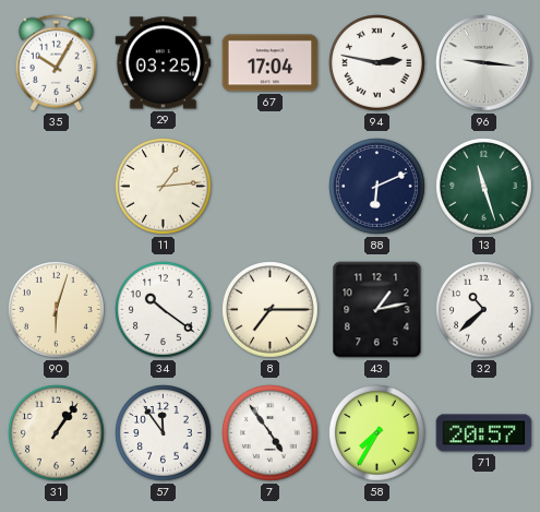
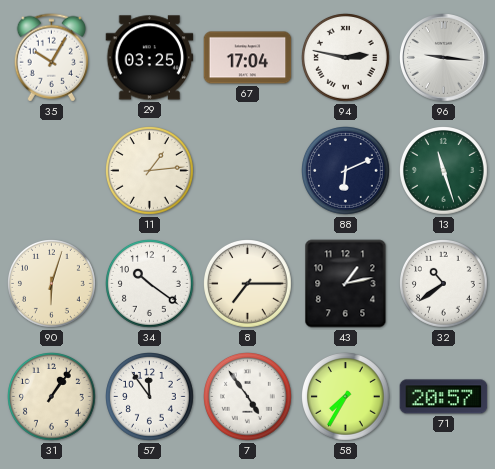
32: 10:38 -> 10:39
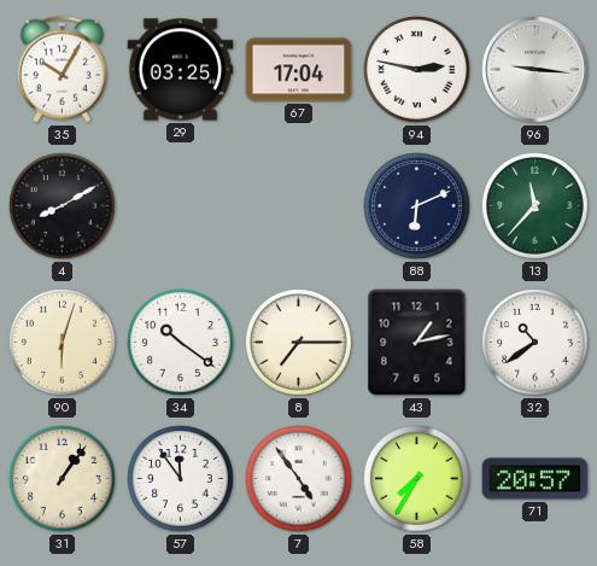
4: none -> 8:10
11: 1:14 -> none
13: 11:27 -> 11:37
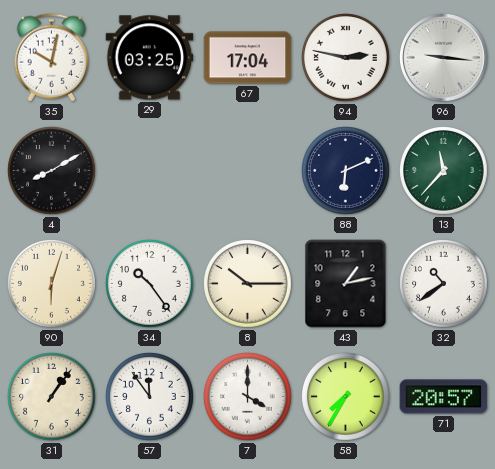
35: 10:05 -> 10:02
34: 10:21 -> 10:24
8: 7:15 -> 10:15
7: 4:54 -> 4:00
